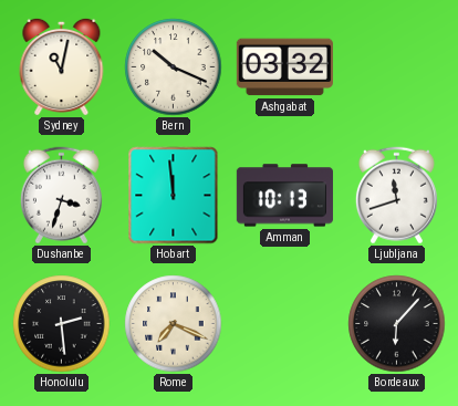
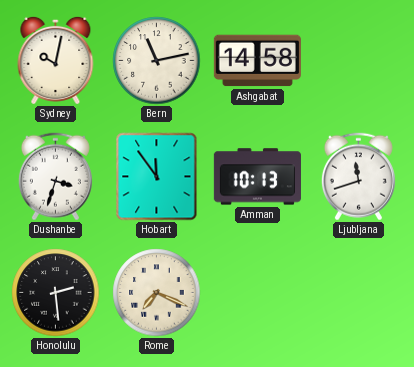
Sydney: 11:02 -> 10:02
Bern: 10:19 -> 11:13
Ashgabat: 03:32 -> 14:58
Hobart: 11:59 -> 11:54
Bordeaux: 6:07 -> none
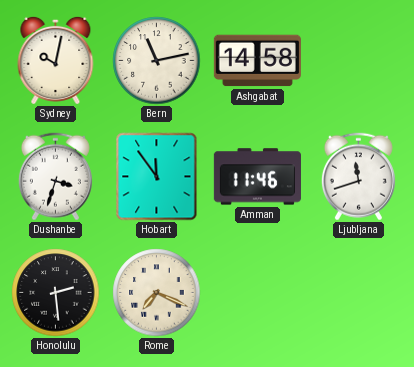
Amman: 10:13 -> 11:46
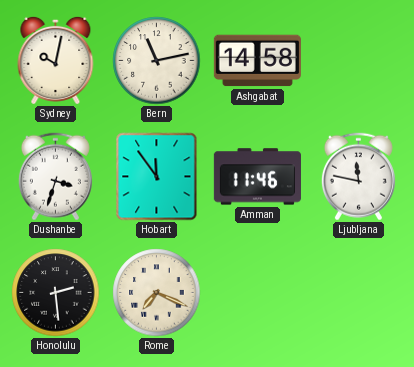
Ljubljana: 11:42 -> 11:47
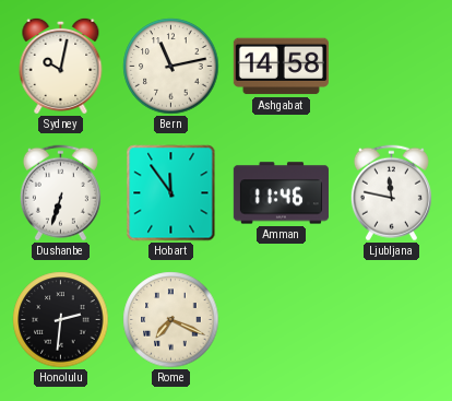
Dushanbe: 3:33 -> 6:33
Honolulu: 2:29 -> 2:31
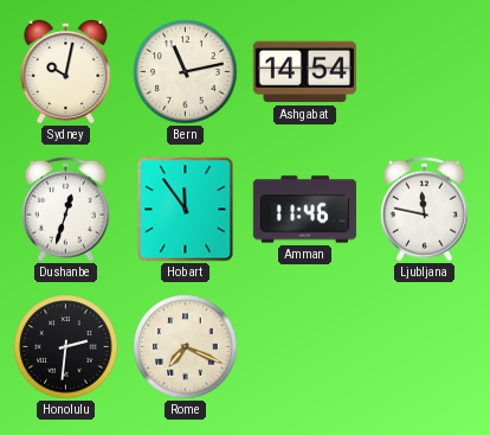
Ashgabat: 14:58 -> 14:54
Dushanbe: 6:33 -> 12:33
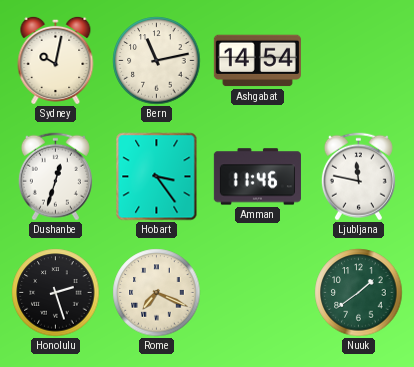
Hobart: 11:54 -> 3:24
Honolulu: 2:31 -> 2:27
Nuuk: none -> 1:39
